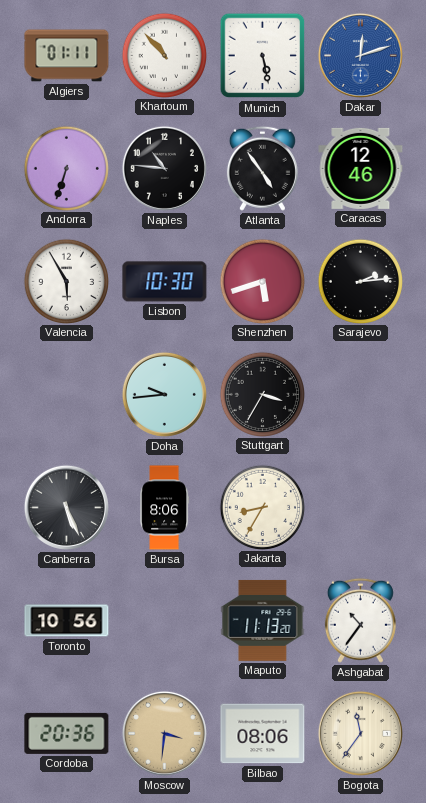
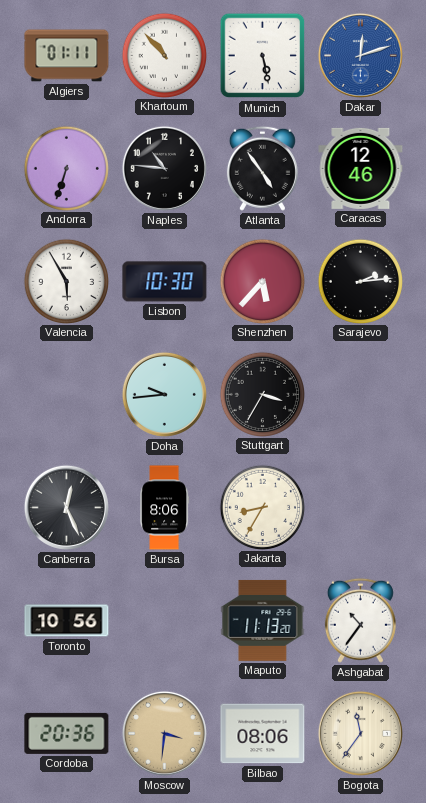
Shenzhen: 5:42 -> 5:37
Canberra: 5:26 -> 12:26
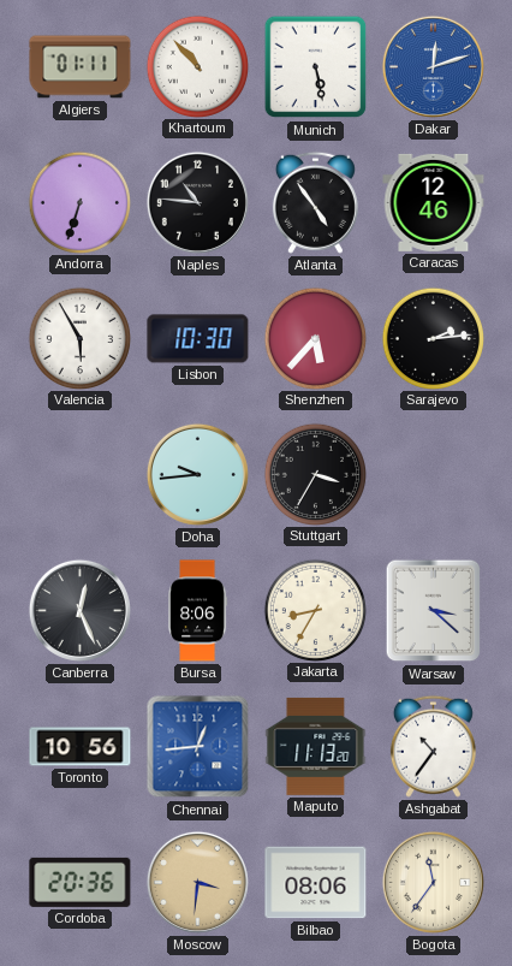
Warsaw: none -> 3:22
Chennai: none -> 12:44
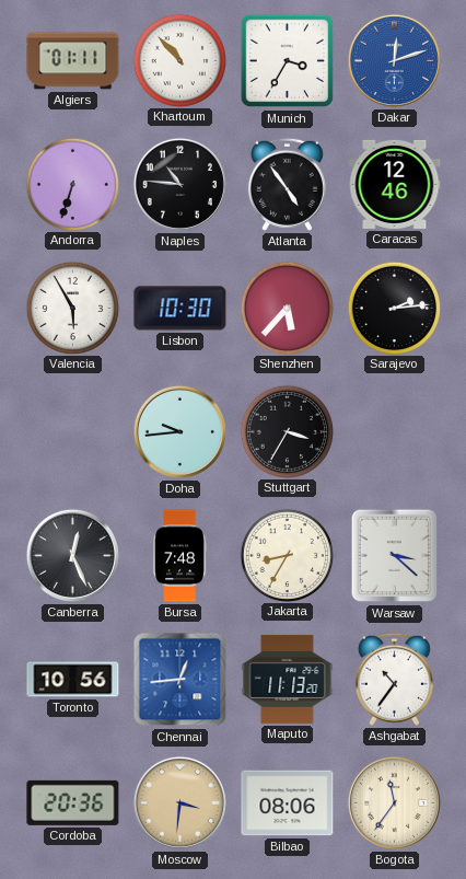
Munich: 5:28 -> 3:35
Bursa: 8:06 -> 7:48
